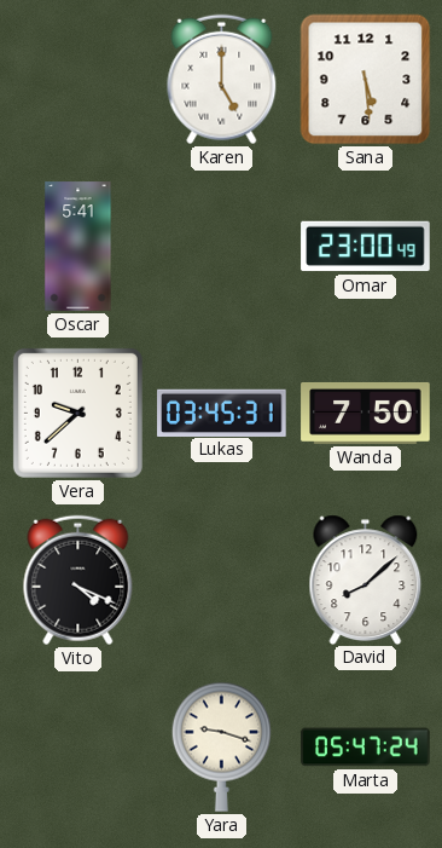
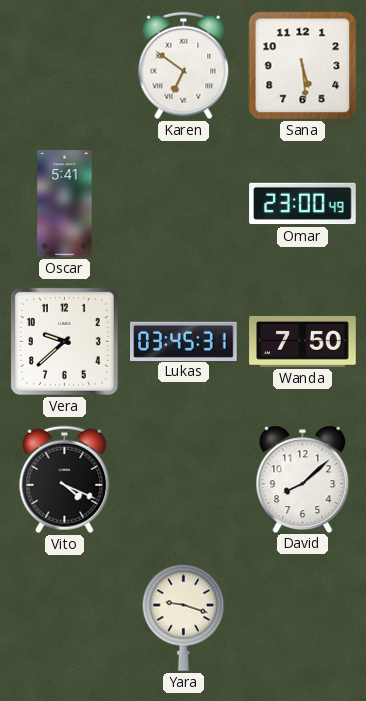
Karen: 5:00 -> 6:51
Marta: 05:47 -> none
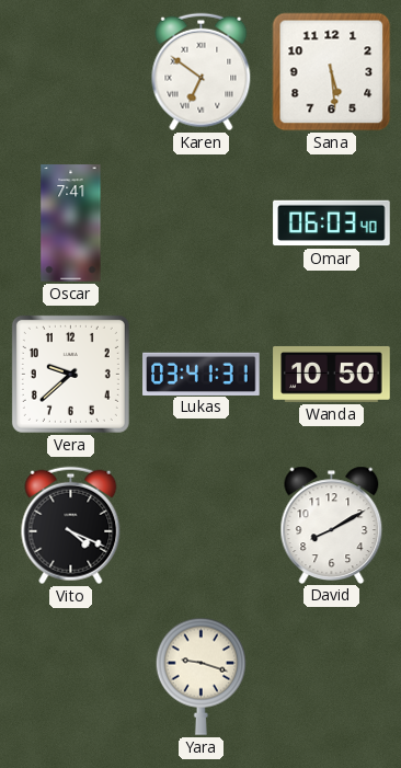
Oscar: 5:41 -> 7:41
Omar: 23:00 -> 06:03
Lukas: 03:45 -> 03:41
Wanda: 7:50 -> 10:50
David: 8:08 -> 8:10
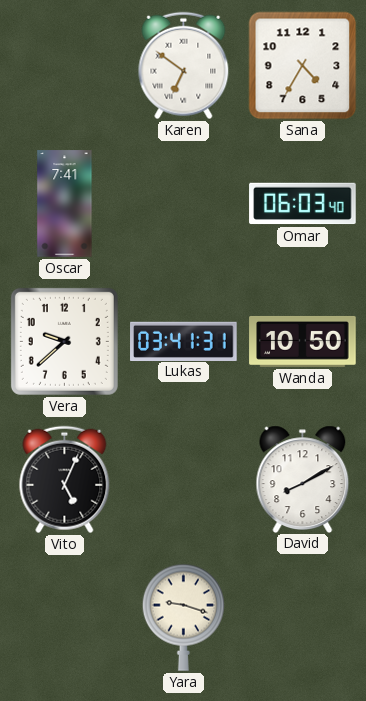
Sana: 5:29 -> 4:35
Vito: 4:19 -> 5:04
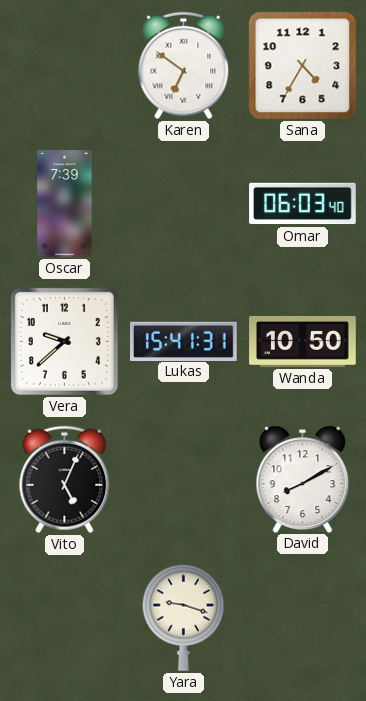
Oscar: 7:41 -> 7:39
Lukas: 03:41 -> 15:41
